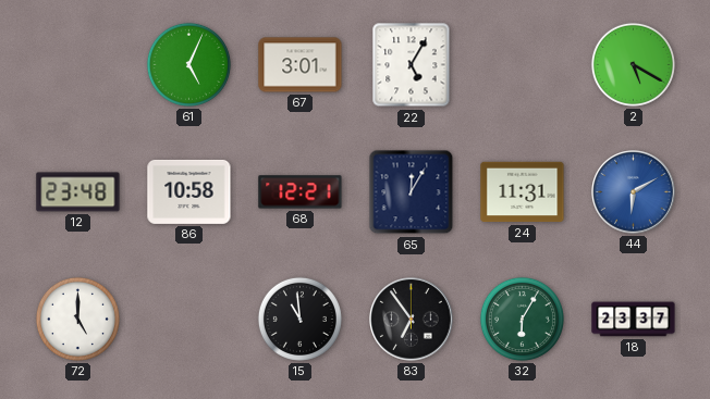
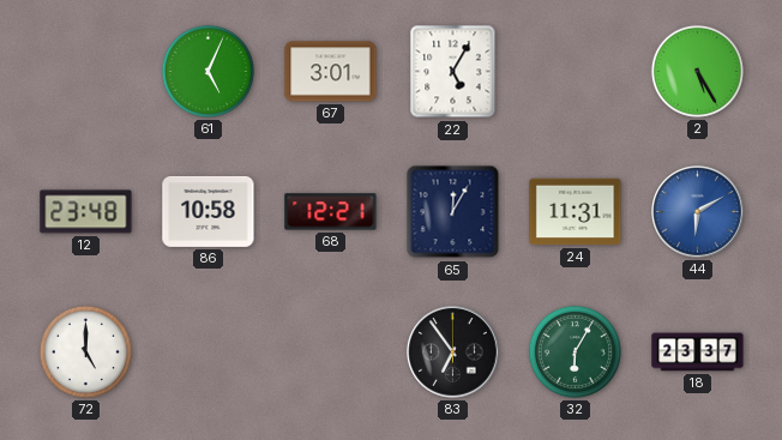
2: 5:20 -> 5:25
15: 10:59 -> none
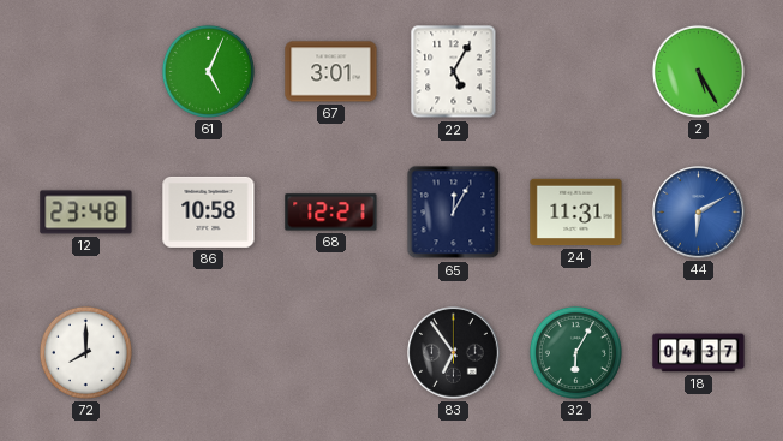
72: 5:00 -> 8:00
18: 23:37 -> 04:37
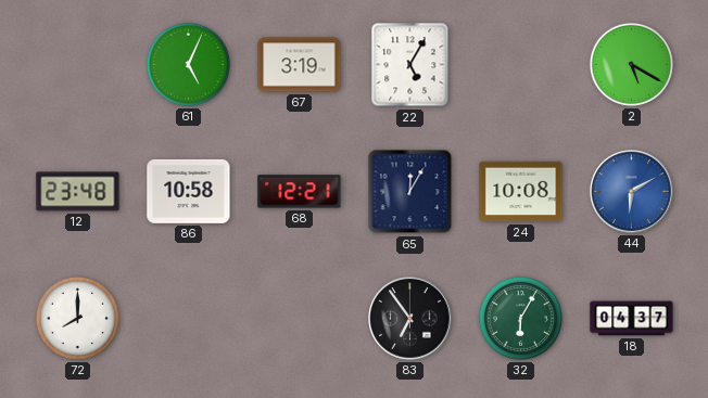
67: 3:01 -> 3:19
2: 5:25 -> 5:20
24: 11:31 -> 10:08
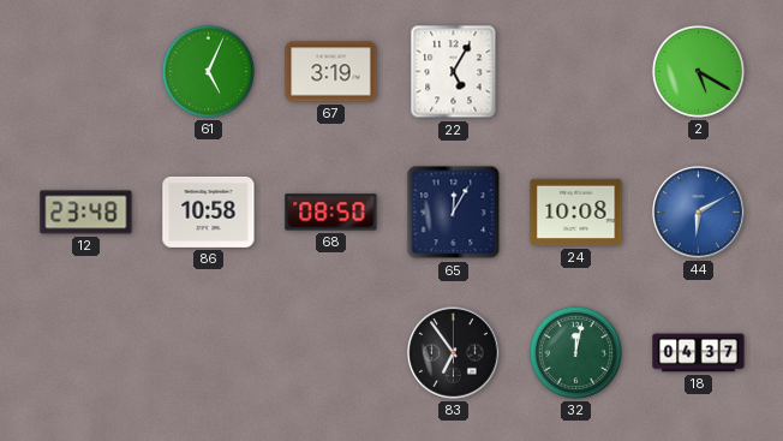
68: 12:21 -> 08:50
72: 8:00 -> none
32: 6:05 -> 12:02
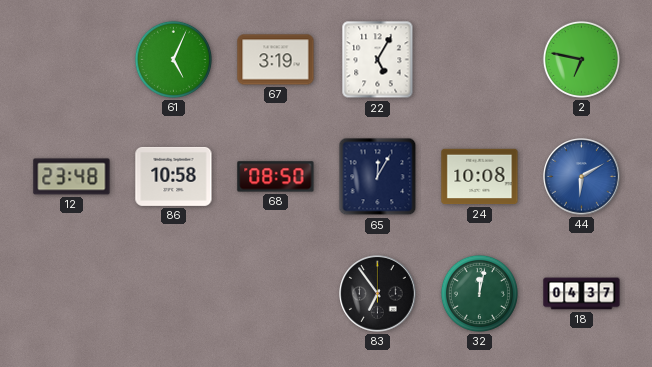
2: 5:20 -> 6:47
